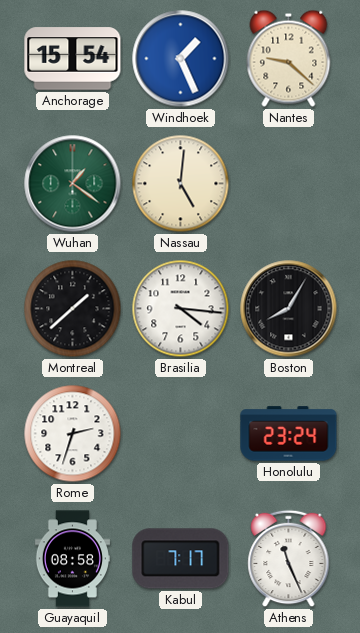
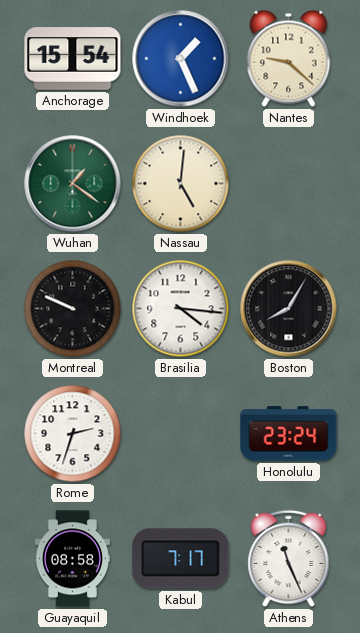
Montreal: 1:38 -> 9:49
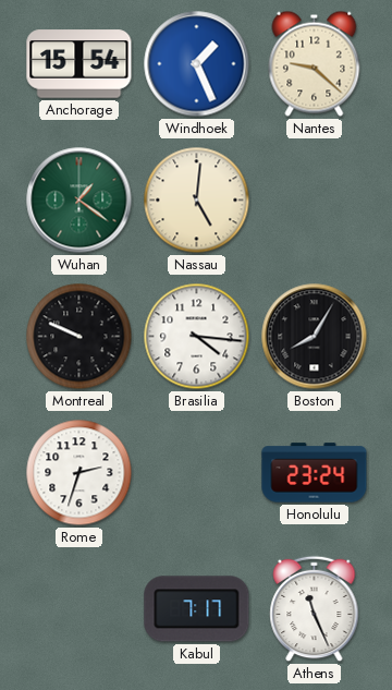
Guayaquil: 08:58 -> none
